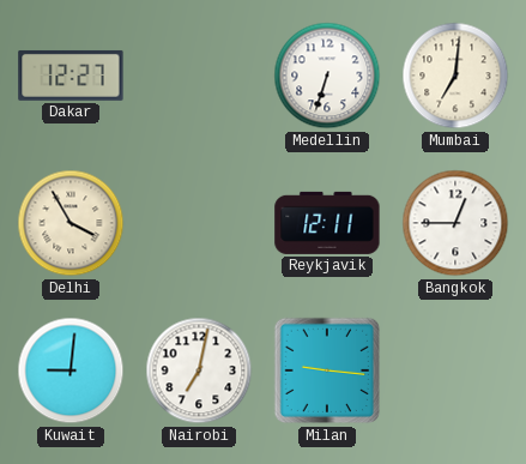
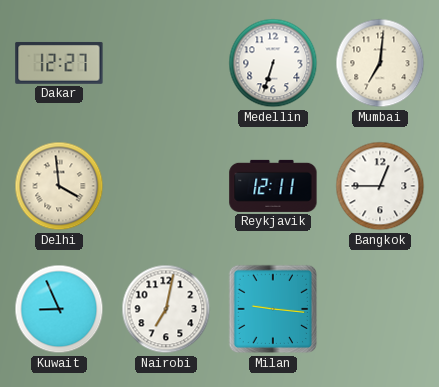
Delhi: 3:55 -> 3:59
Kuwait: 9:01 -> 8:56
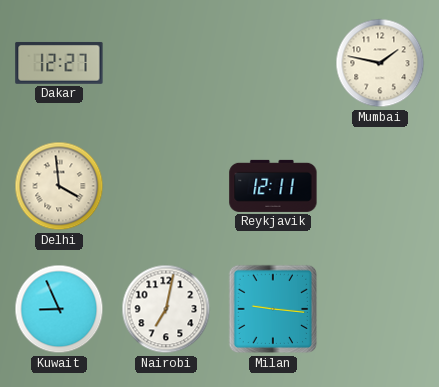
Medellin: 6:33 -> none
Mumbai: 7:01 -> 1:47
Bangkok: 12:45 -> none
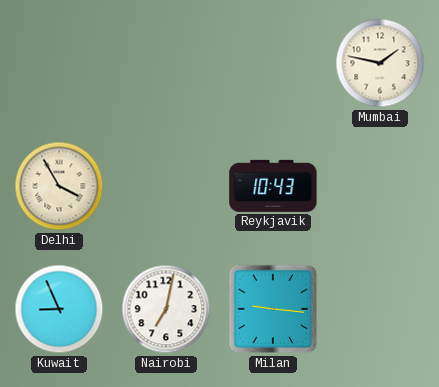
Dakar: 12:27 -> none
Delhi: 3:59 -> 3:55
Reykjavik: 12:11 -> 10:43
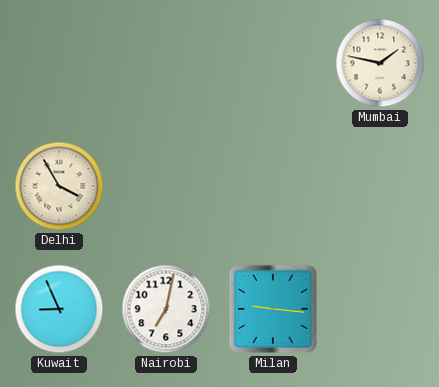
Reykjavik: 10:43 -> none
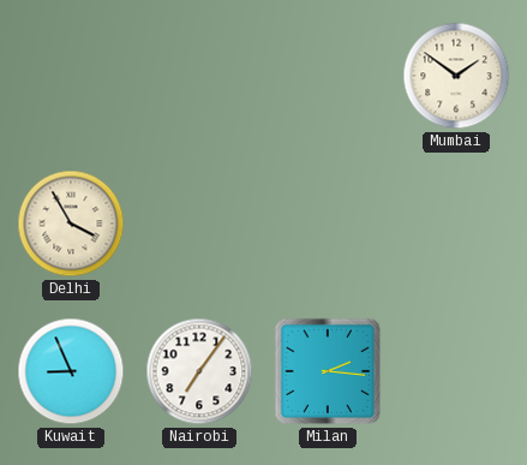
Mumbai: 1:47 -> 1:51
Nairobi: 7:02 -> 7:06
Milan: 9:16 -> 2:16
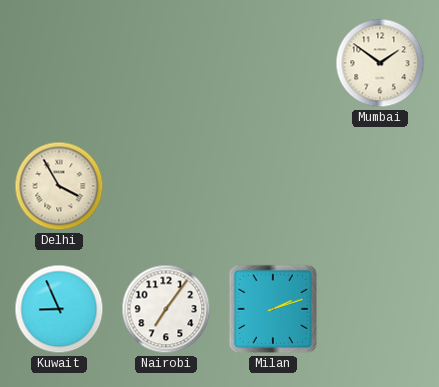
Milan: 2:16 -> 2:12
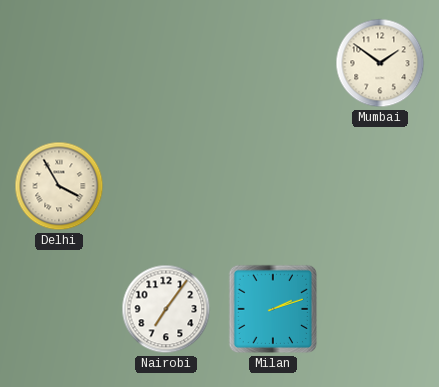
Kuwait: 8:56 -> none
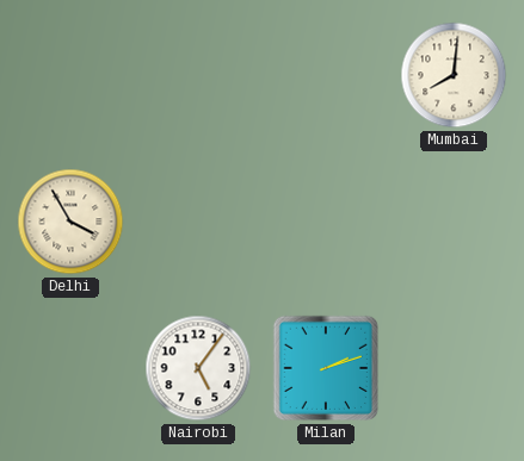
Mumbai: 1:51 -> 8:01
Nairobi: 7:06 -> 5:06
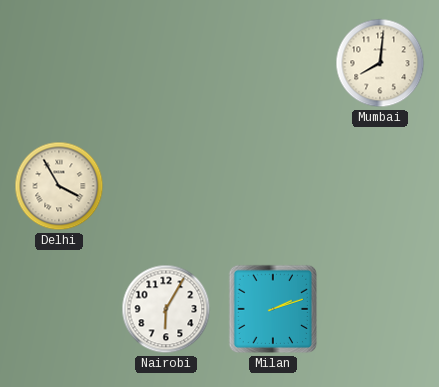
Nairobi: 5:06 -> 6:05
